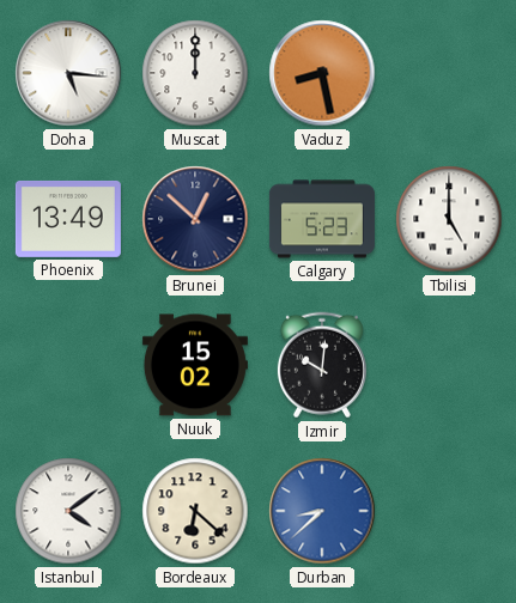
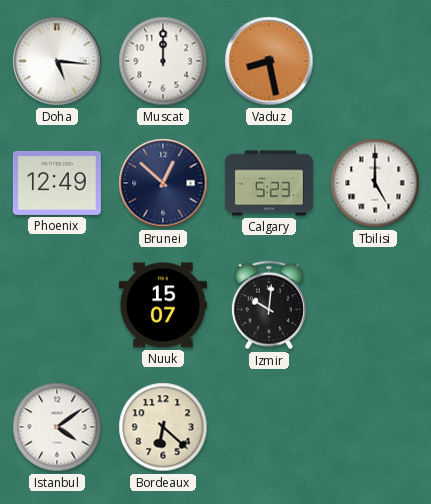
Phoenix: 13:49 -> 12:49
Nuuk: 15:02 -> 15:07
Durban: 8:38 -> none
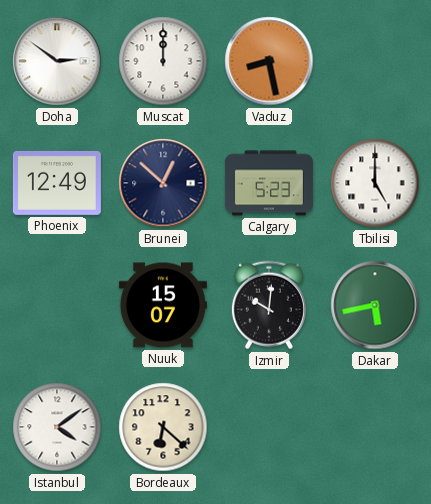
Doha: 5:16 -> 2:51
Dakar: none -> 5:43
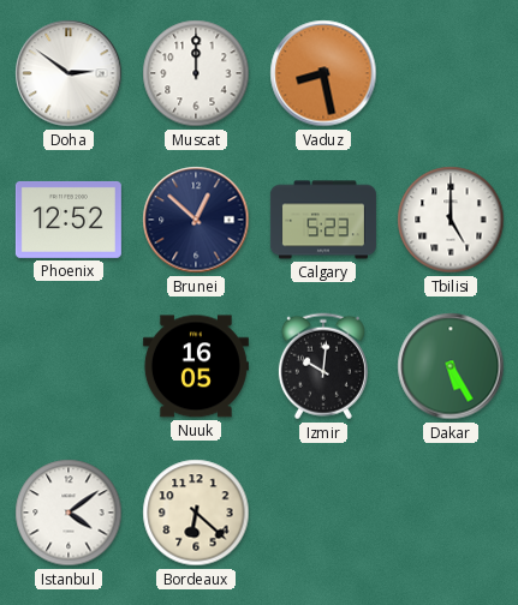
Phoenix: 12:49 -> 12:52
Nuuk: 15:07 -> 16:05
Dakar: 5:43 -> 5:25
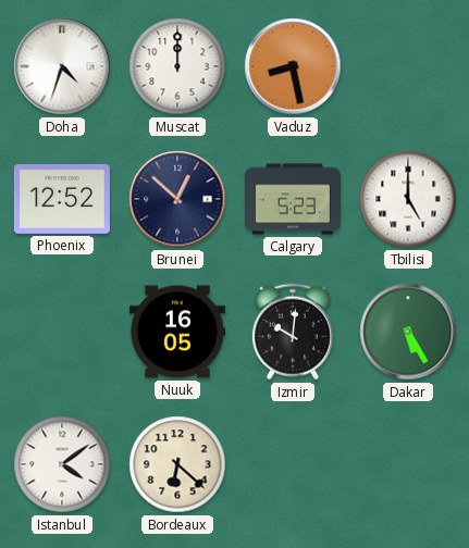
Doha: 2:51 -> 4:33
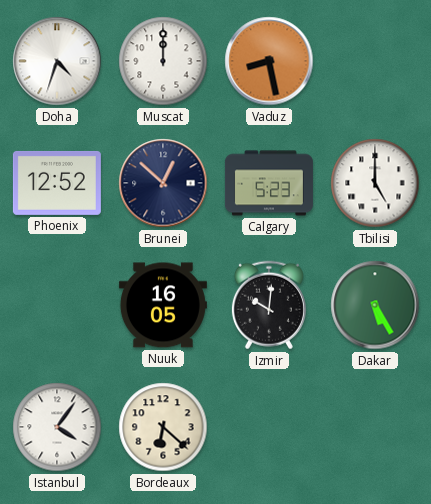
Istanbul: 4:09 -> 4:06
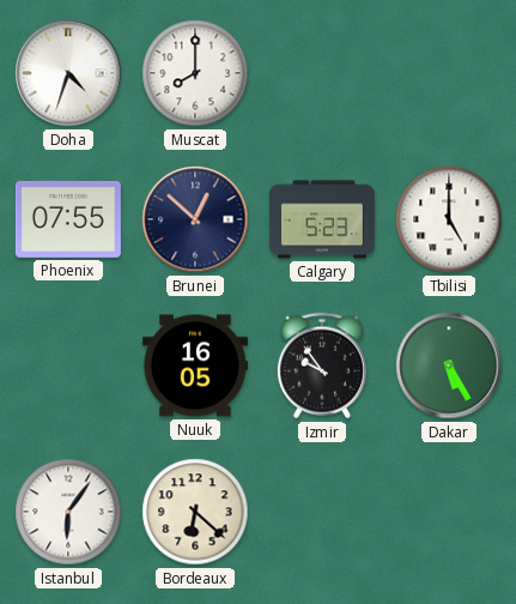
Muscat: 12:00 -> 8:00
Vaduz: 8:28 -> none
Phoenix: 12:52 -> 07:55
Izmir: 10:01 -> 9:54
Istanbul: 4:06 -> 6:06
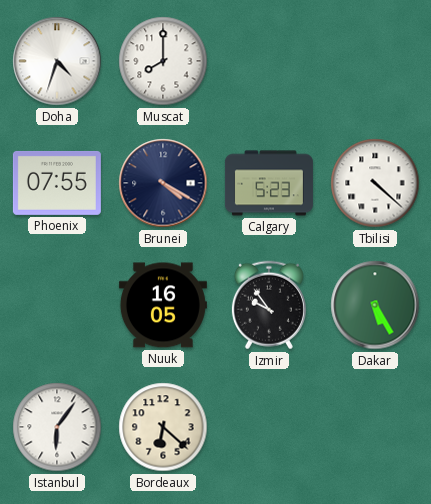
Brunei: 12:52 -> 4:20
Tbilisi: 5:00 -> 4:22
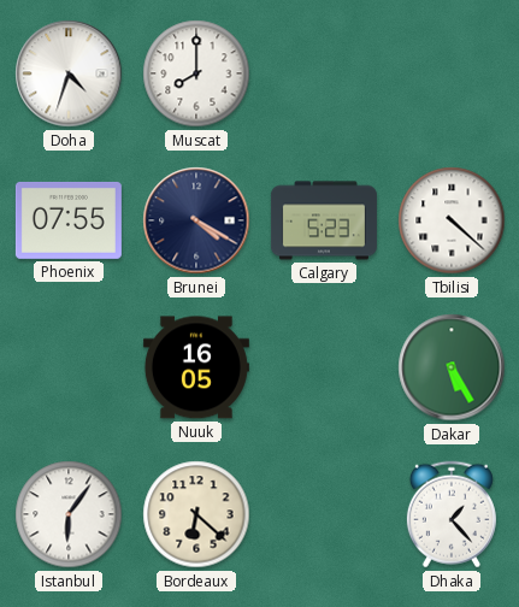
Izmir: 9:54 -> none
Dhaka: none -> 1:23
